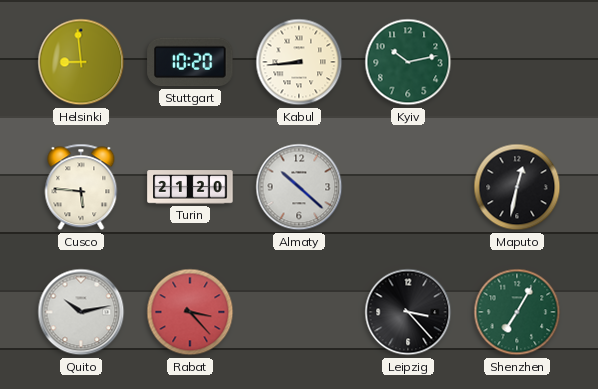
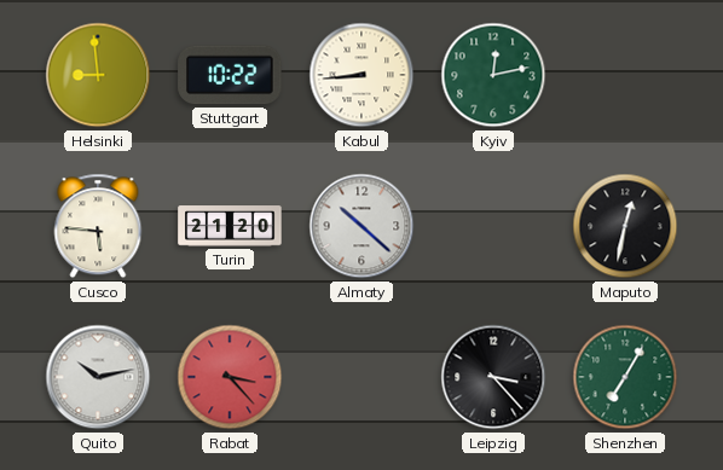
Stuttgart: 10:20 -> 10:22
Kyiv: 10:13 -> 12:13
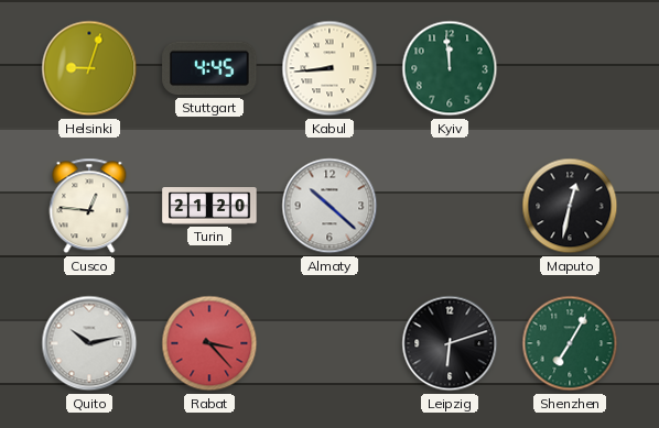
Helsinki: 8:59 -> 9:03
Stuttgart: 10:22 -> 4:45
Kyiv: 12:13 -> 11:59
Cusco: 5:46 -> 12:46
Leipzig: 3:23 -> 6:12
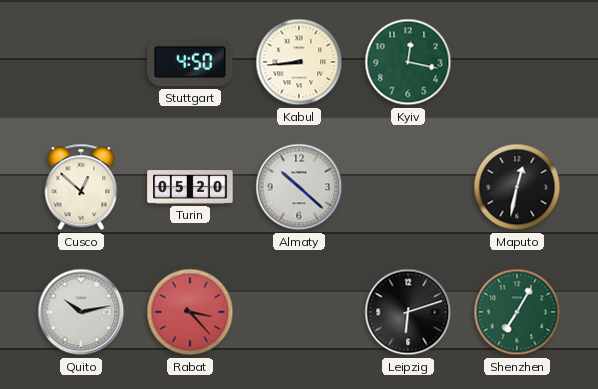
Helsinki: 9:03 -> none
Stuttgart: 4:45 -> 4:50
Kyiv: 11:59 -> 12:17
Cusco: 12:46 -> 12:52
Turin: 21:20 -> 05:20
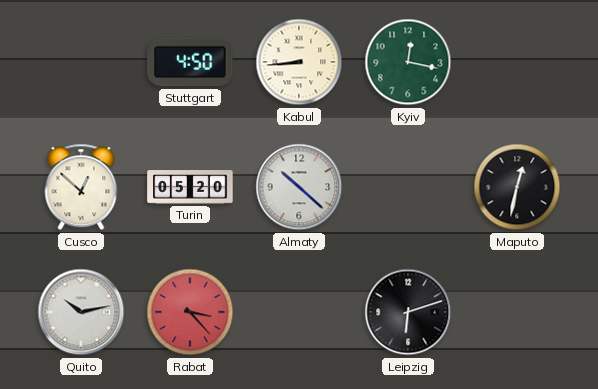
Shenzhen: 7:05 -> none
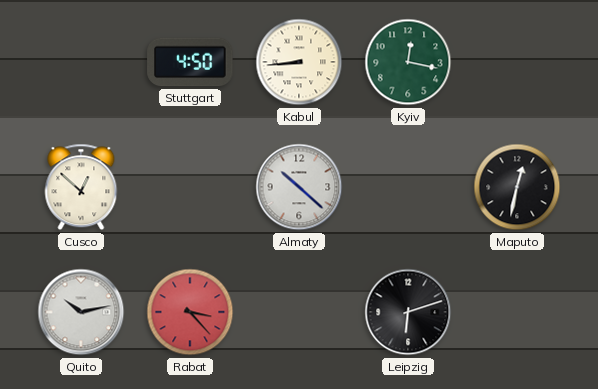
Turin: 05:20 -> none
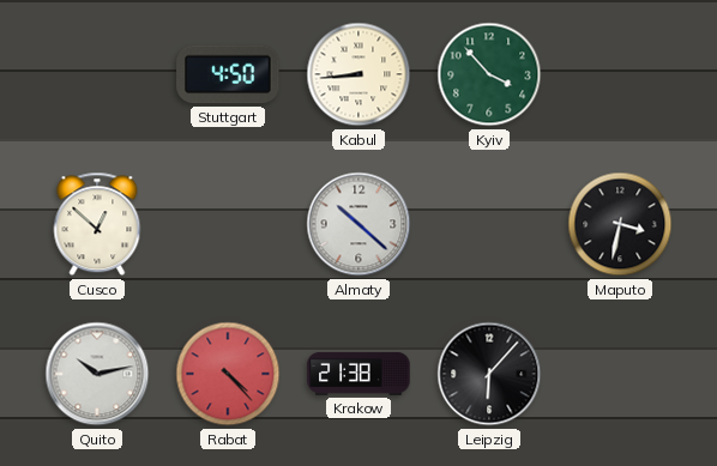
Kyiv: 12:17 -> 3:53
Maputo: 12:32 -> 3:32
Rabat: 3:23 -> 4:23
Krakow: none -> 21:38
Leipzig: 6:12 -> 6:07
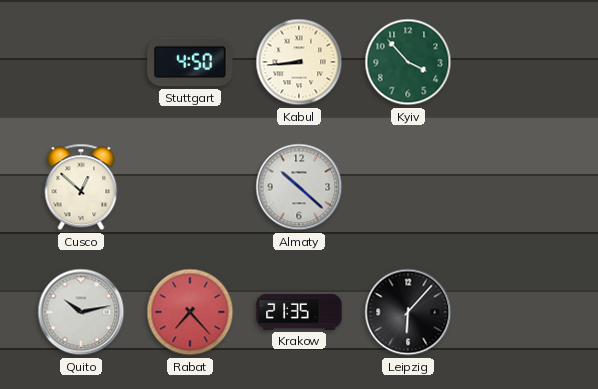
Maputo: 3:32 -> none
Rabat: 4:23 -> 7:23
Krakow: 21:38 -> 21:35
